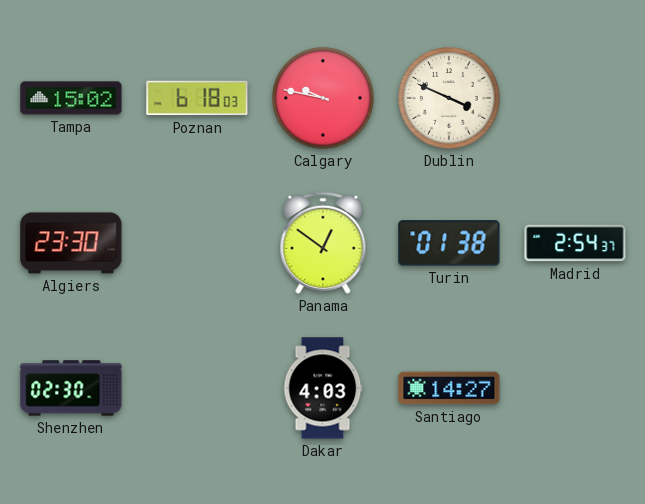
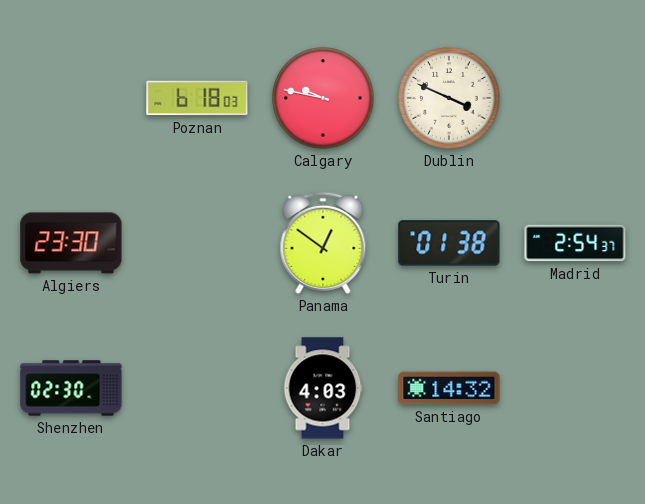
Tampa: 15:02 -> none
Santiago: 14:27 -> 14:32
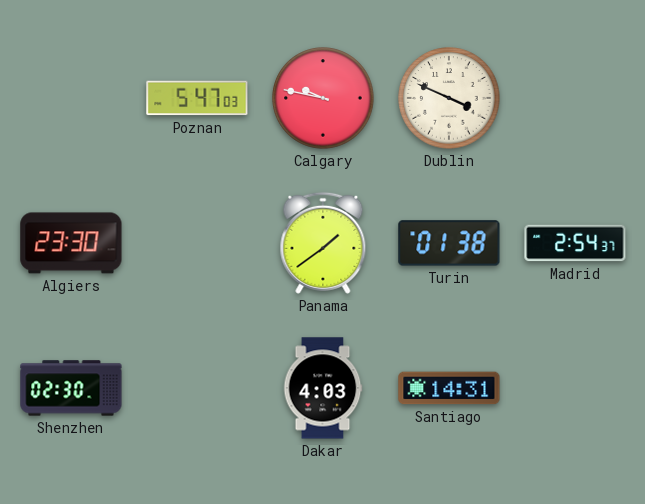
Poznan: 6:18 -> 5:47
Panama: 12:51 -> 1:39
Santiago: 14:32 -> 14:31
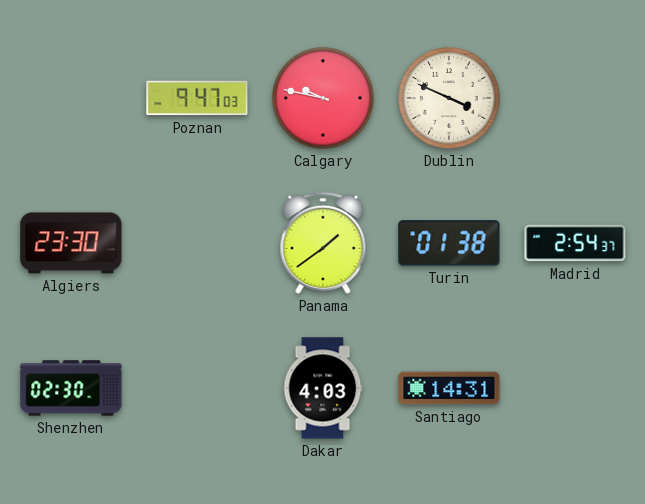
Poznan: 5:47 -> 9:47
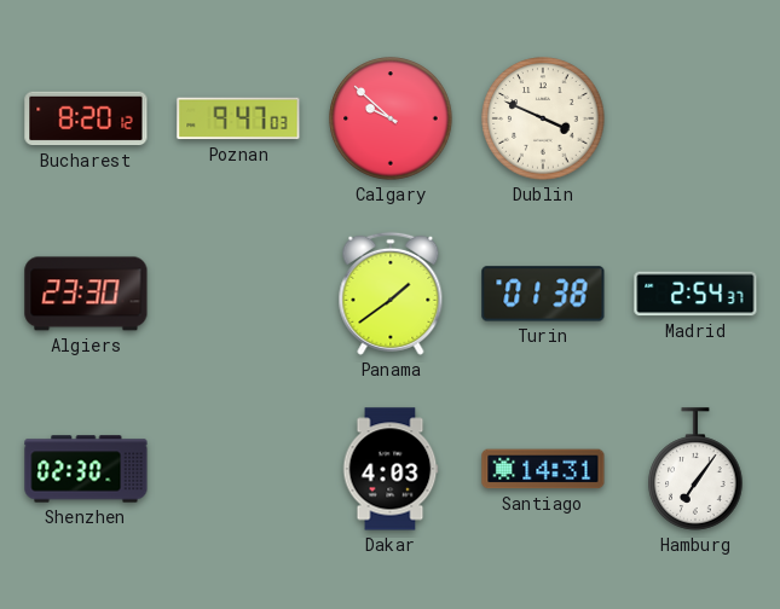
Bucharest: none -> 8:20
Calgary: 9:47 -> 9:52
Hamburg: none -> 7:06
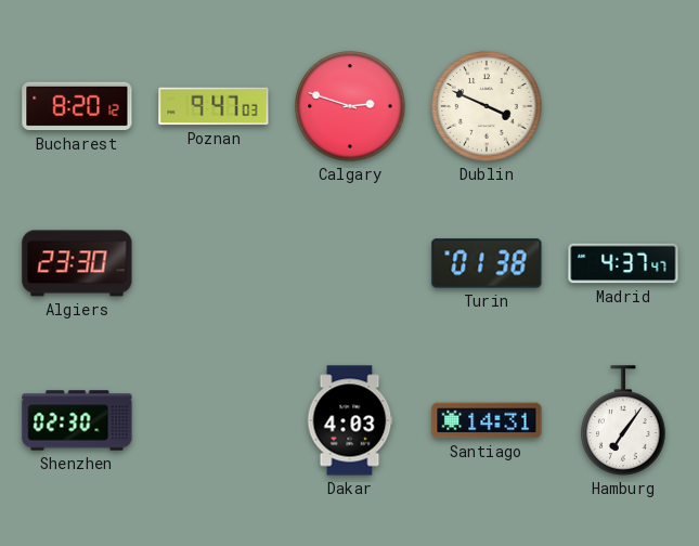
Calgary: 9:52 -> 2:48
Panama: 1:39 -> none
Madrid: 2:54 -> 4:37
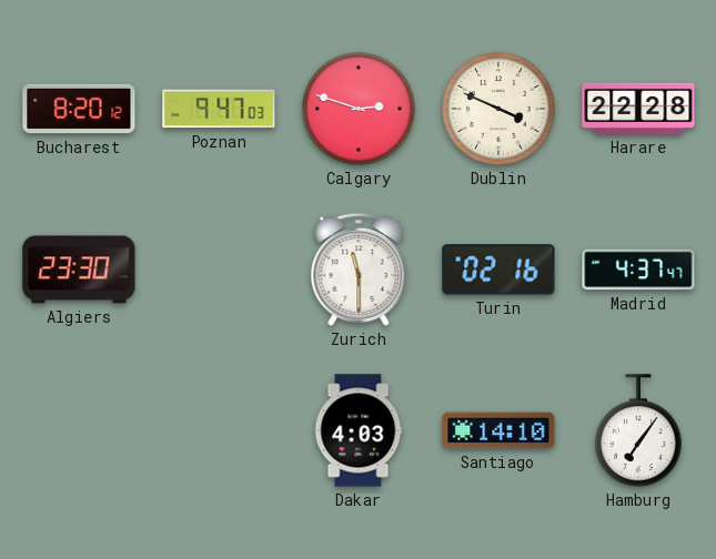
Harare: none -> 22:28
Zurich: none -> 11:30
Turin: 01:38 -> 02:16
Shenzhen: 02:30 -> none
Santiago: 14:31 -> 14:10
